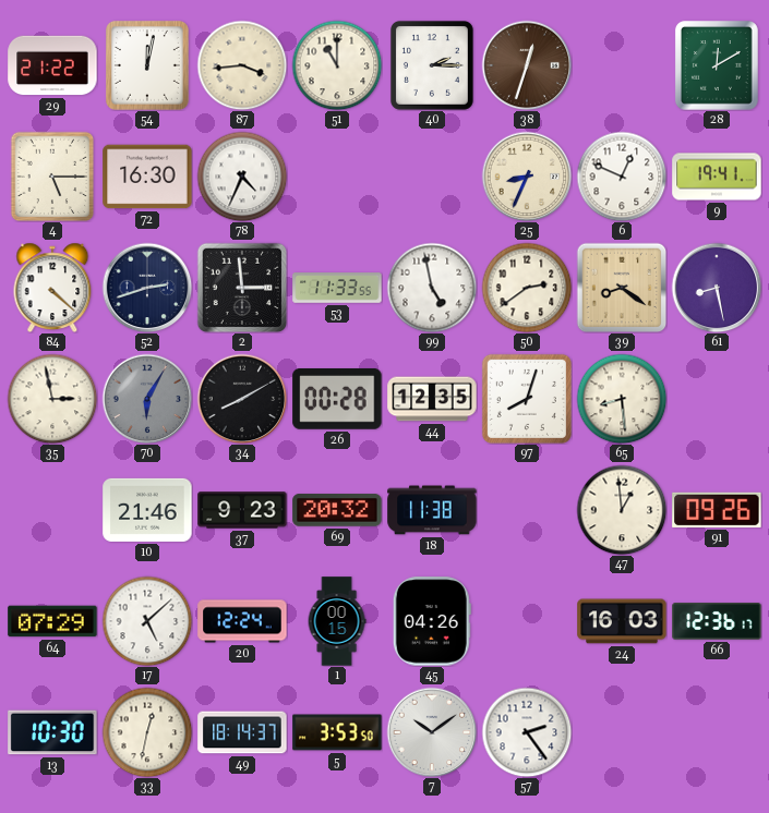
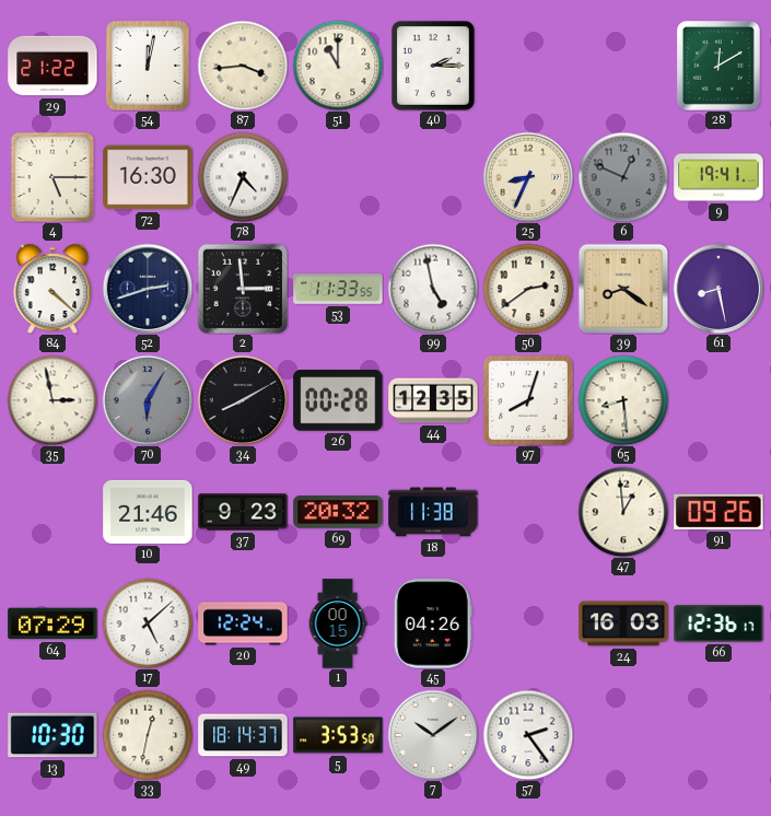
38: 12:33 -> none
6 dial: white -> grey
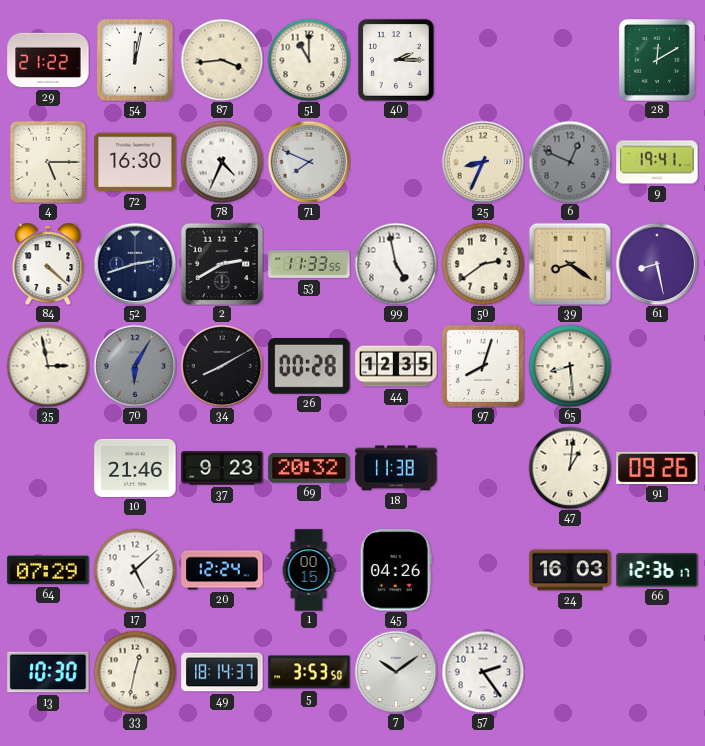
71: none -> 7:49
2: 2:59 -> 2:40
47: 12:59 -> 1:01
